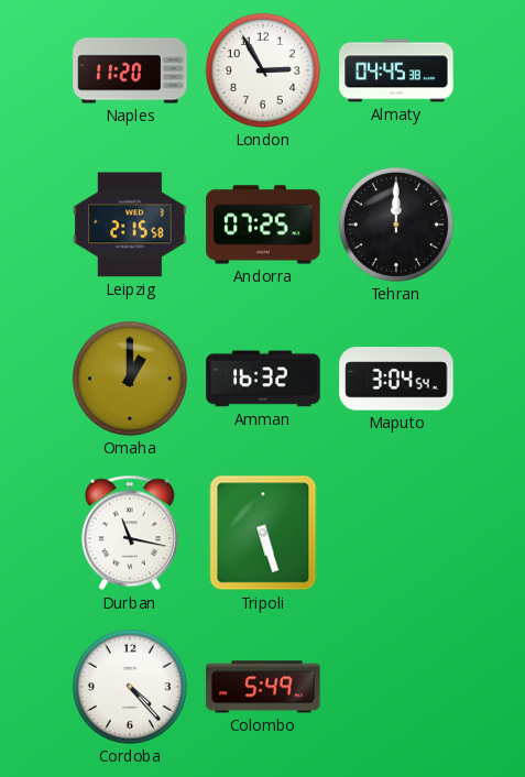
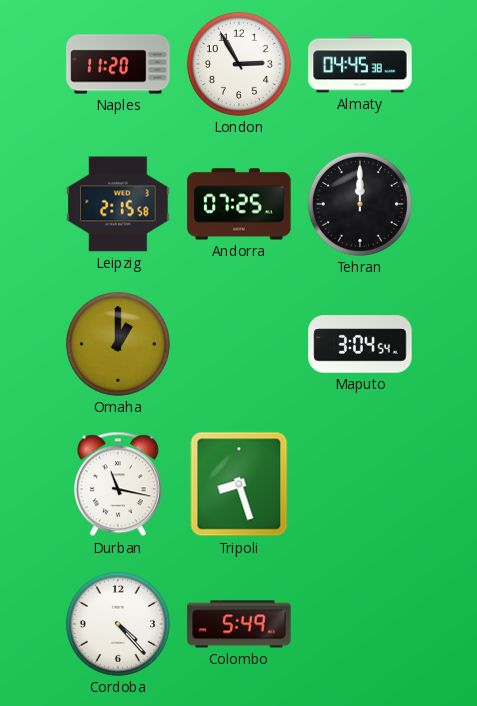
Amman: 16:32 -> none
Tripoli: 5:27 -> 8:27
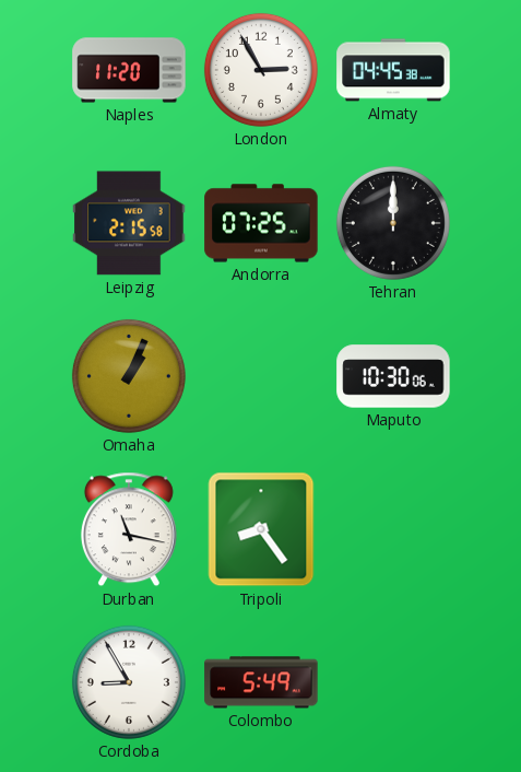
Omaha: 1:00 -> 1:04
Maputo: 3:04 -> 10:30
Tripoli: 8:27 -> 8:24
Cordoba: 4:23 -> 8:55
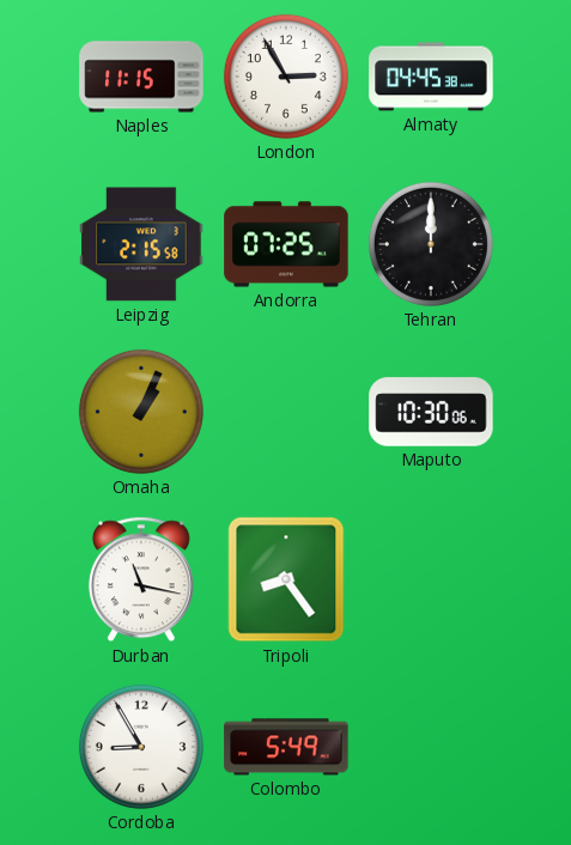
Naples: 11:20 -> 11:15
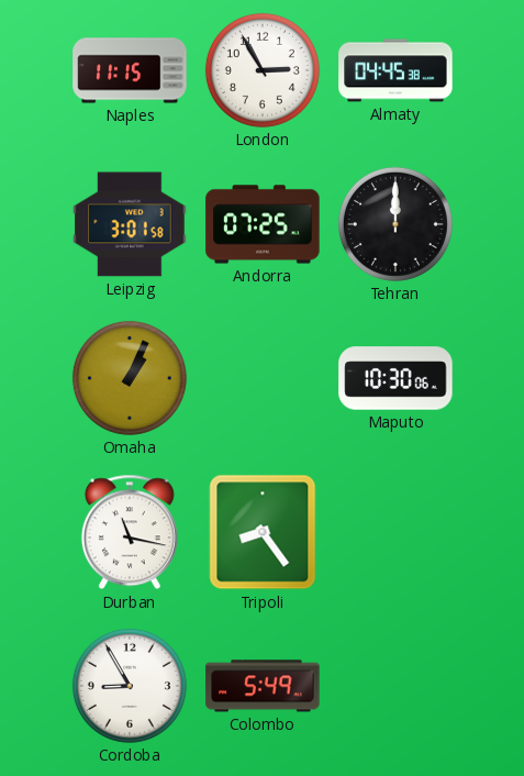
Leipzig: 2:15 -> 3:01
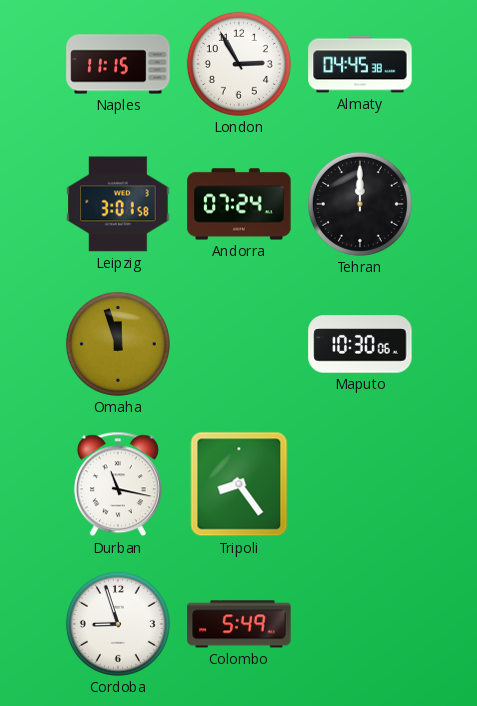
Andorra: 07:25 -> 07:24
Omaha: 1:04 -> 11:57
Cordoba: 8:55 -> 8:57
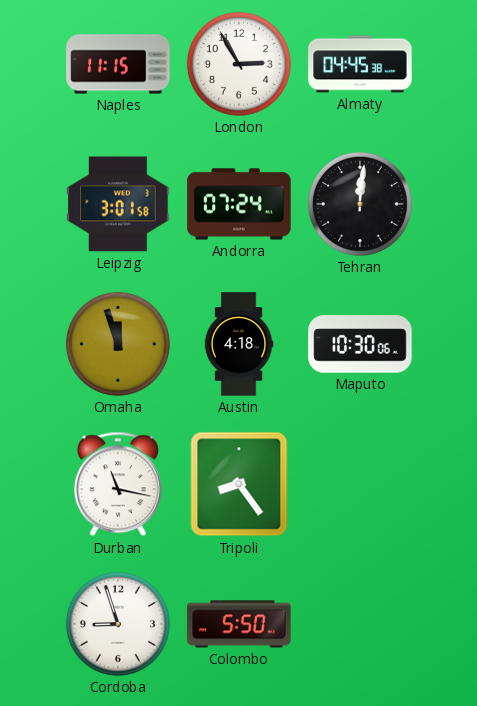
Tehran: 12:00 -> 12:01
Austin: none -> 4:18
Colombo: 5:49 -> 5:50
